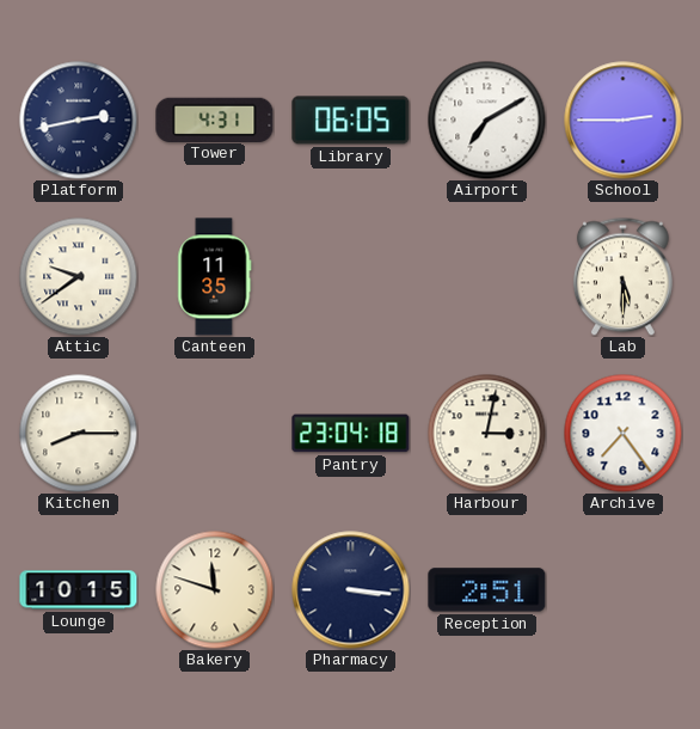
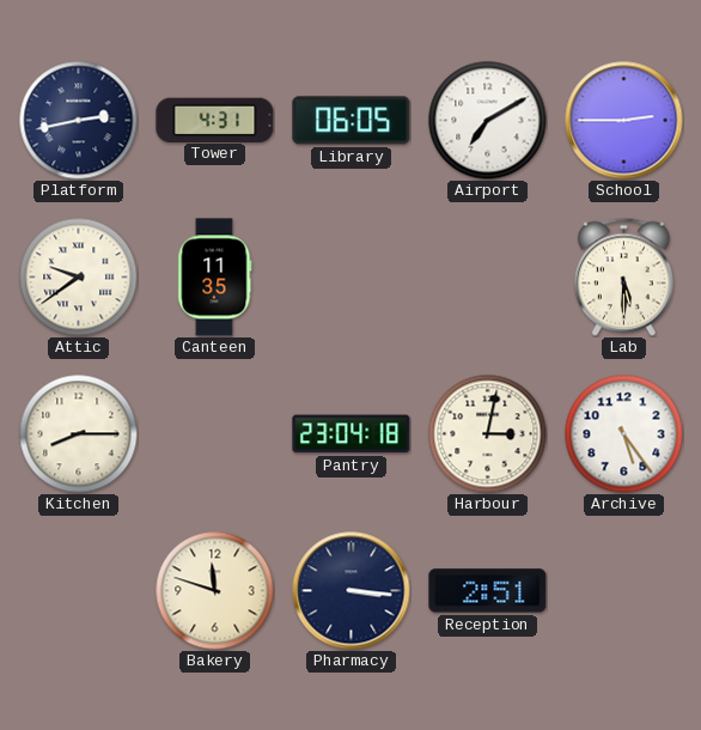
Archive: 7:24 -> 5:24
Lounge: 10:15 -> none
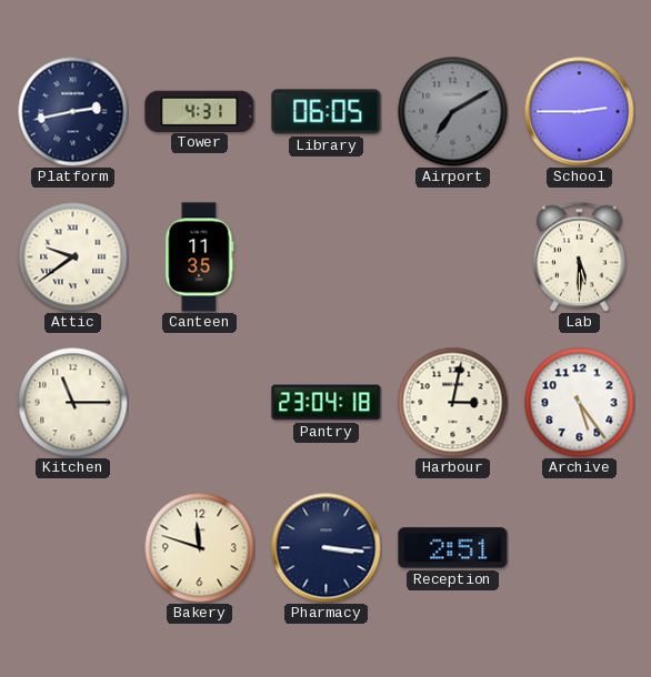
Airport dial: white -> grey
Kitchen: 8:15 -> 11:15
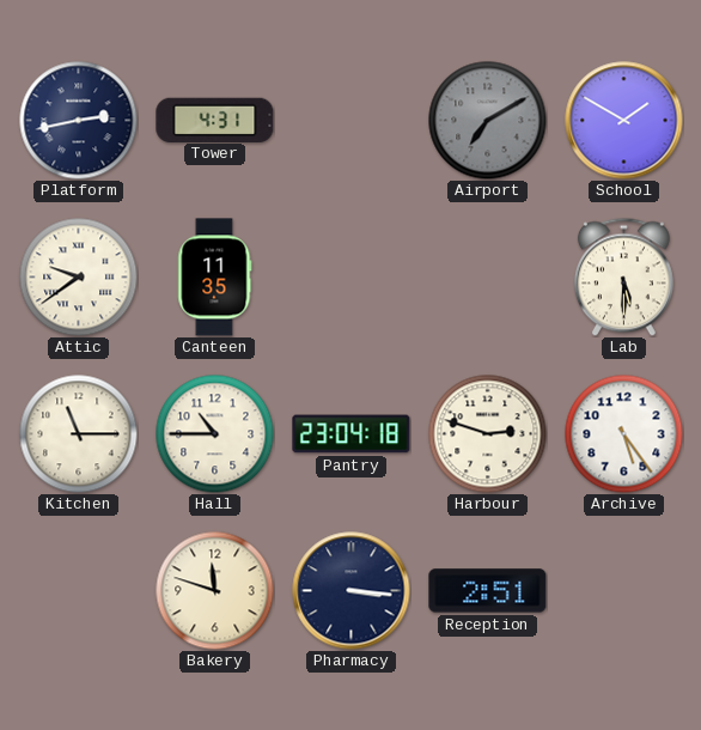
Library: 06:05 -> none
School: 2:45 -> 1:50
Hall: none -> 10:45
Harbour: 3:02 -> 2:48
